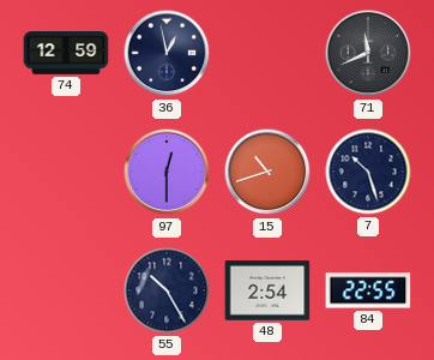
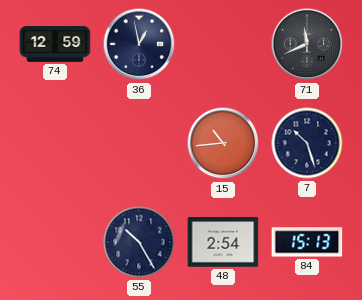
97: 12:30 -> none
15: 10:42 -> 10:44
84: 22:55 -> 15:13
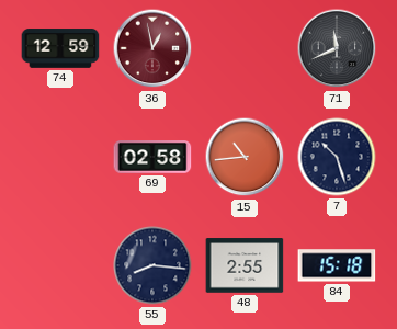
36 dial: navy -> burgundy
69: none -> 02:58
55: 10:25 -> 8:16
48: 2:54 -> 2:55
84: 15:13 -> 15:18
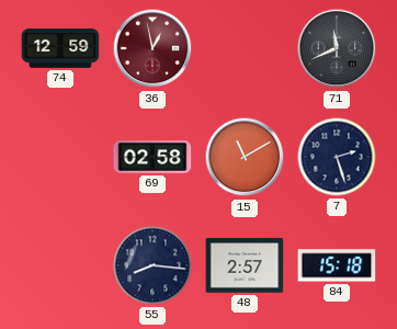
15: 10:44 -> 11:10
7: 10:27 -> 2:27
48: 2:55 -> 2:57
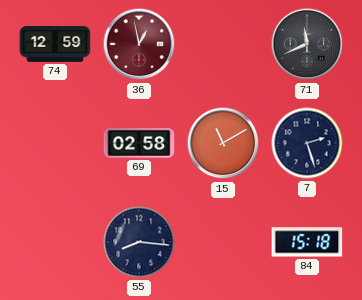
48: 2:57 -> none
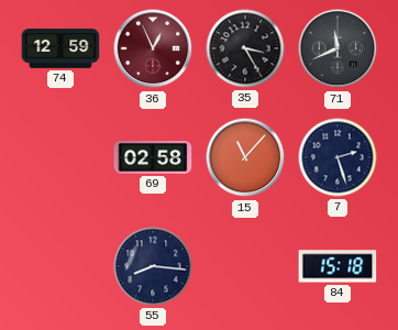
36: 12:58 -> 12:56
35: none -> 3:25
15: 11:10 -> 11:07
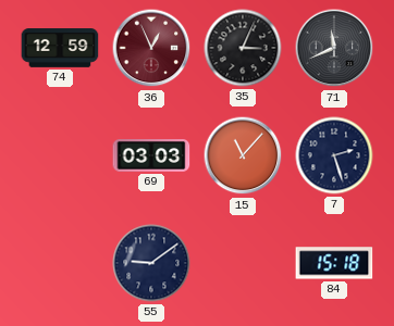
35: 3:25 -> 3:04
69: 02:58 -> 03:03
55: 8:16 -> 9:09
